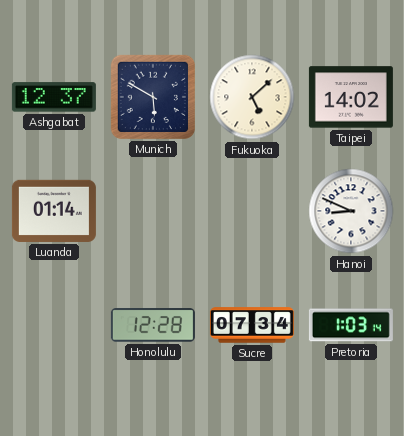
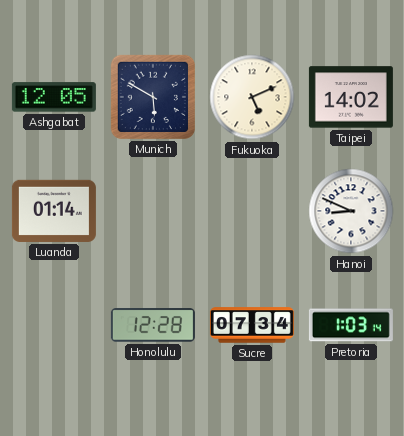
Ashgabat: 12:37 -> 12:05
Fukuoka: 5:08 -> 5:11
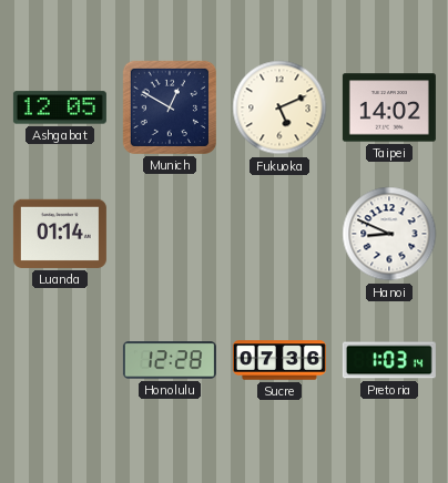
Munich: 5:50 -> 12:50
Sucre: 07:34 -> 07:36
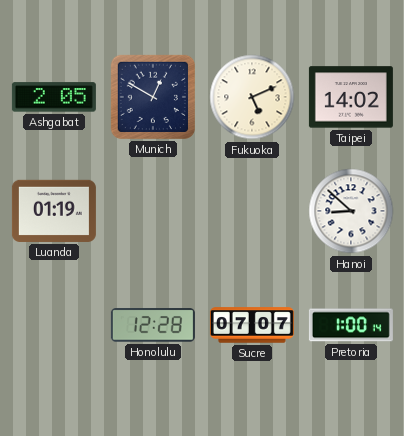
Ashgabat: 12:05 -> 2:05
Luanda: 01:14 -> 01:19
Hanoi: 8:49 -> 8:52
Sucre: 07:36 -> 07:07
Pretoria: 1:03 -> 1:00
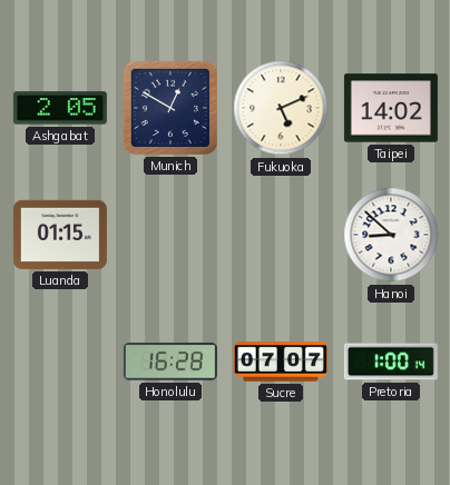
Luanda: 01:19 -> 01:15
Honolulu: 12:28 -> 16:28
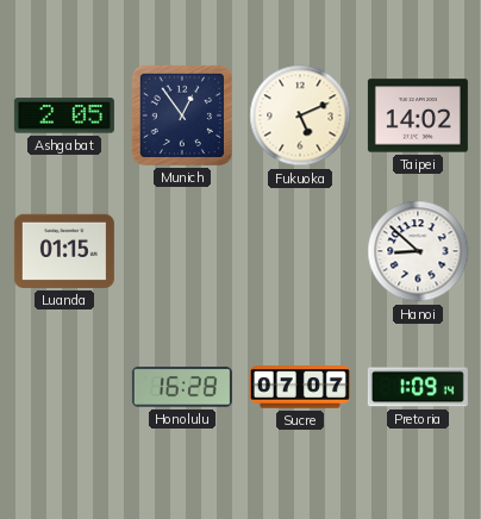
Munich: 12:50 -> 12:54
Pretoria: 1:00 -> 1:09
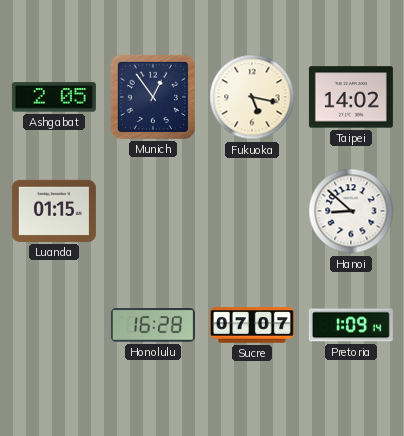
Fukuoka: 5:11 -> 5:17
